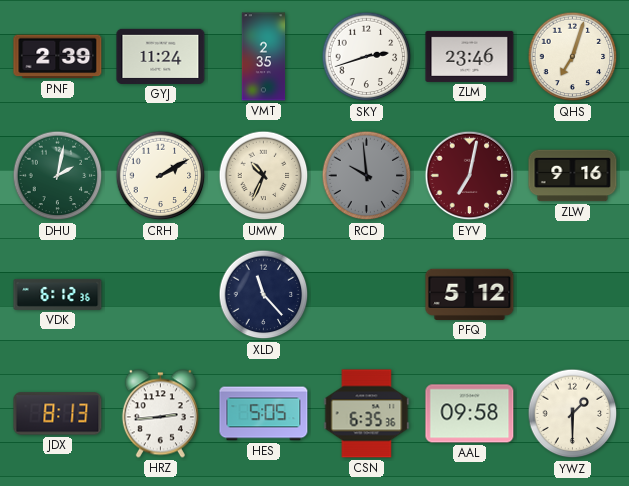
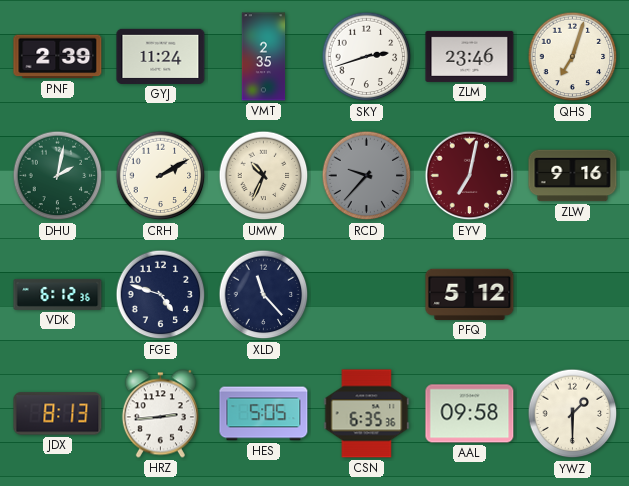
RCD: 9:59 -> 9:37
FGE: none -> 4:48
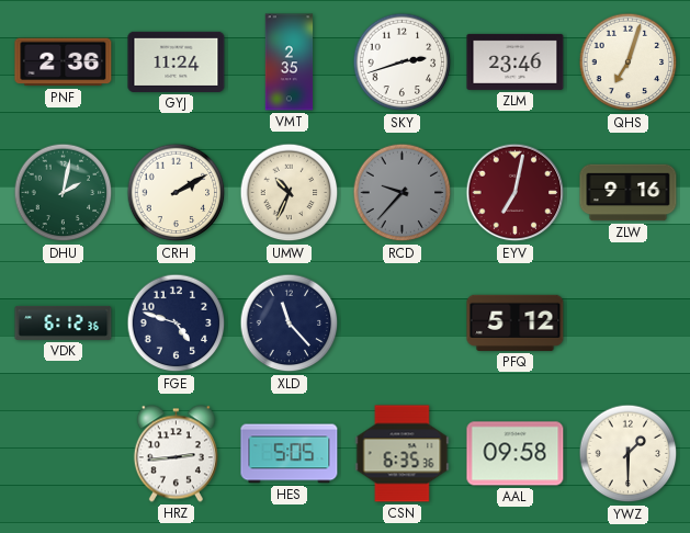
PNF: 2:39 -> 2:36
JDX: 8:13 -> none
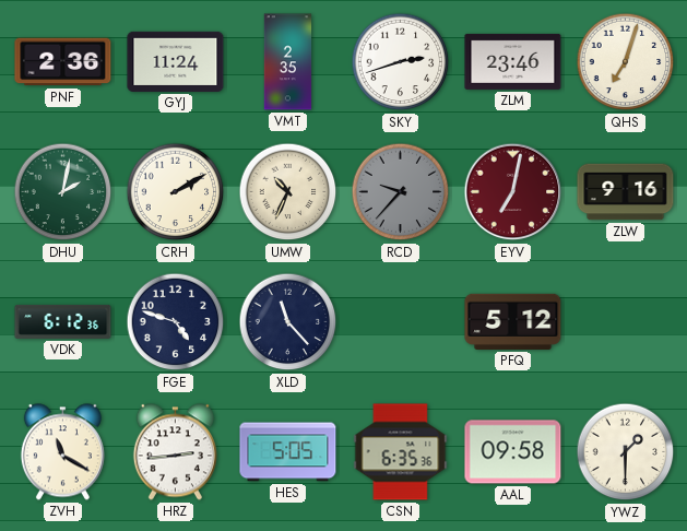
ZVH: none -> 11:20
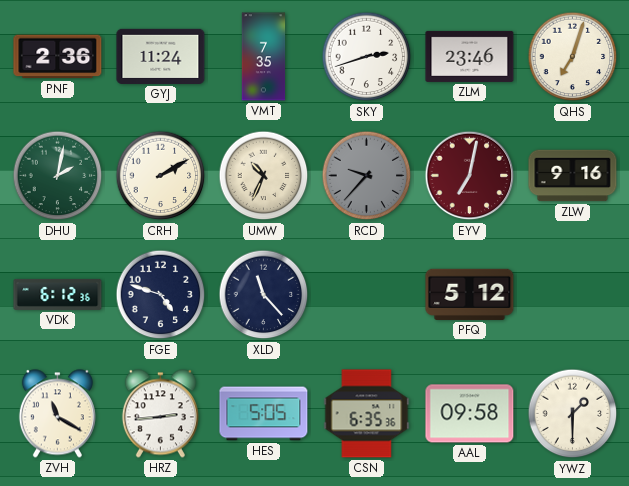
VMT: 2:35 -> 7:35
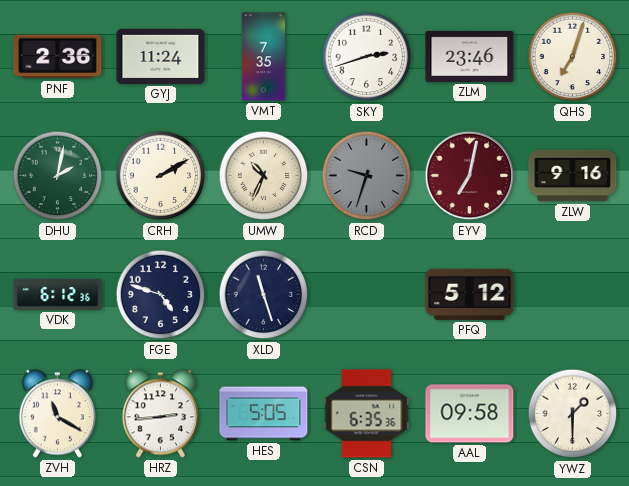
RCD: 9:37 -> 9:33
XLD: 11:23 -> 11:27
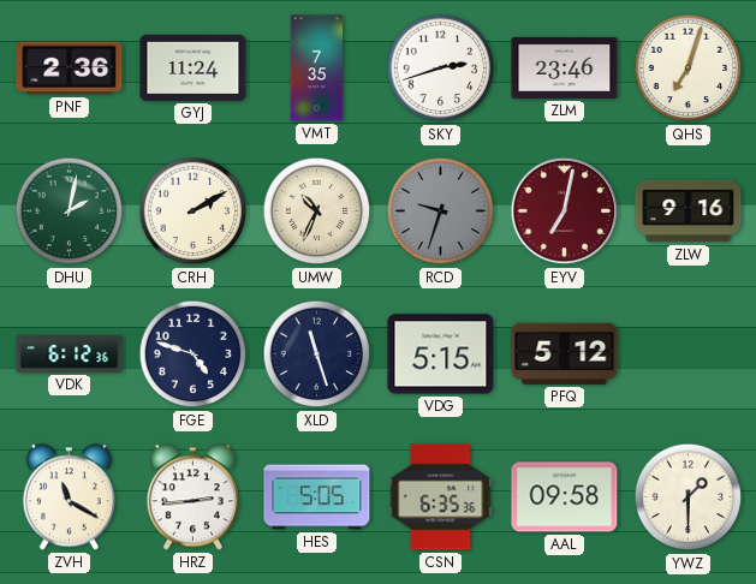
VDG: none -> 5:15
